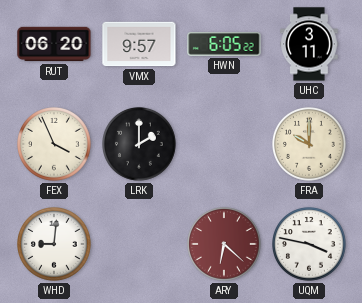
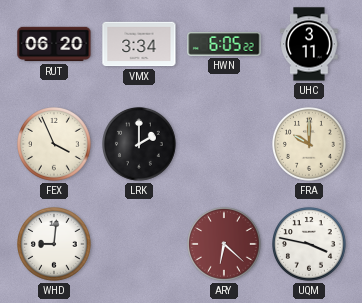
VMX: 9:57 -> 3:34
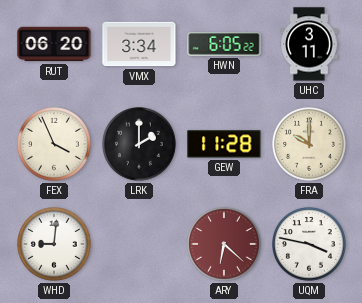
GEW: none -> 11:28
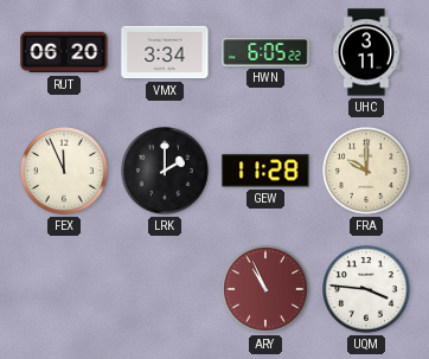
FEX: 3:56 -> 11:56
WHD: 9:01 -> none
ARY: 6:22 -> 10:56
UQM: 3:47 -> 3:46
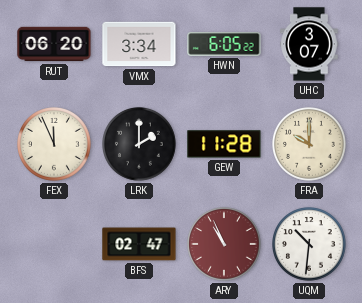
UHC: 3:11 -> 3:07
BFS: none -> 02:47
UQM: 3:46 -> 10:31
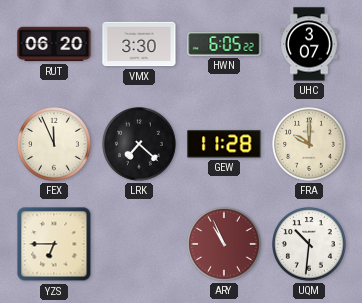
VMX: 3:34 -> 3:30
LRK: 2:00 -> 7:22
YZS: none -> 6:45
BFS: 02:47 -> none
